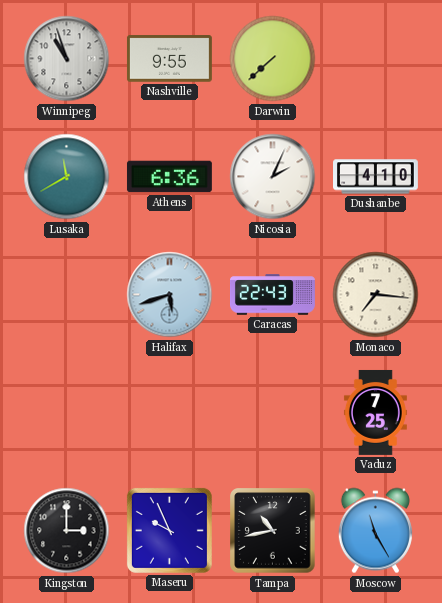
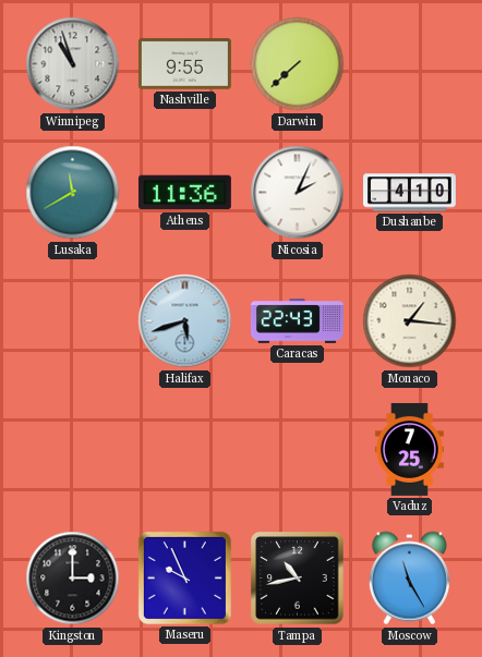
Athens: 6:36 -> 11:36
Monaco: 7:16 -> 1:16
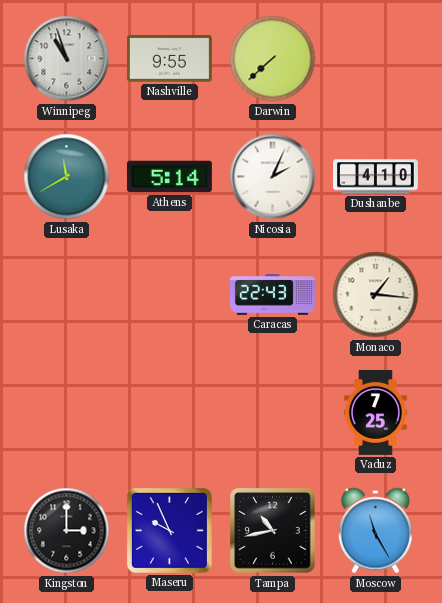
Athens: 11:36 -> 5:14
Halifax: 5:42 -> none
